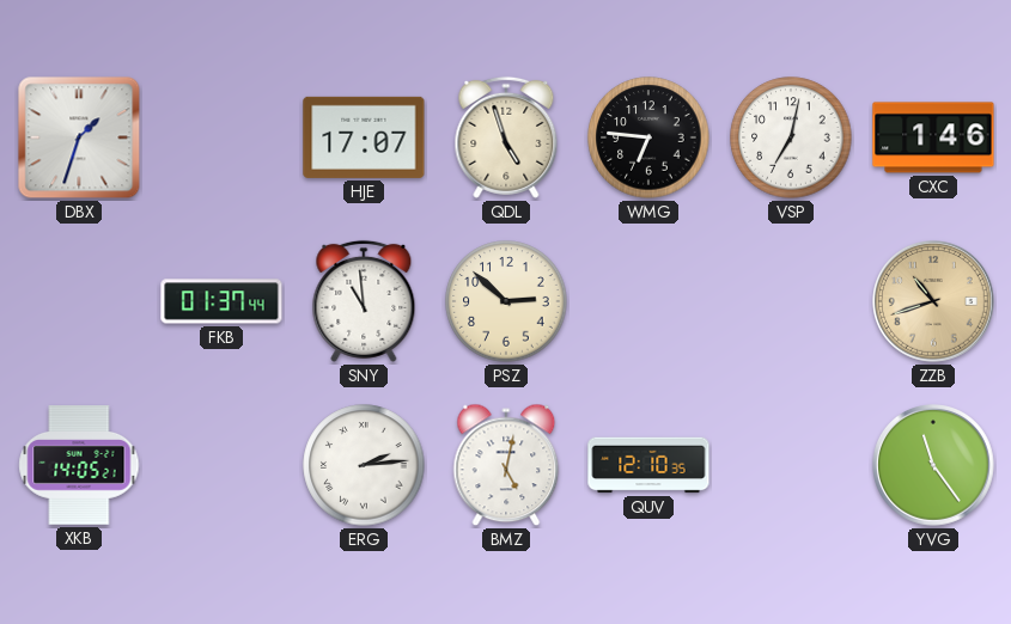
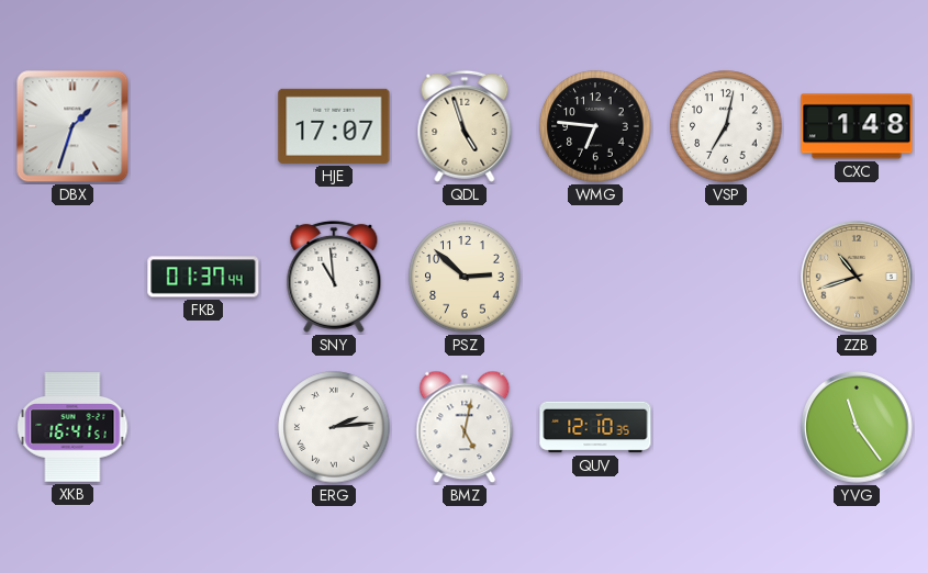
CXC: 1:46 -> 1:48
XKB: 14:05 -> 16:41
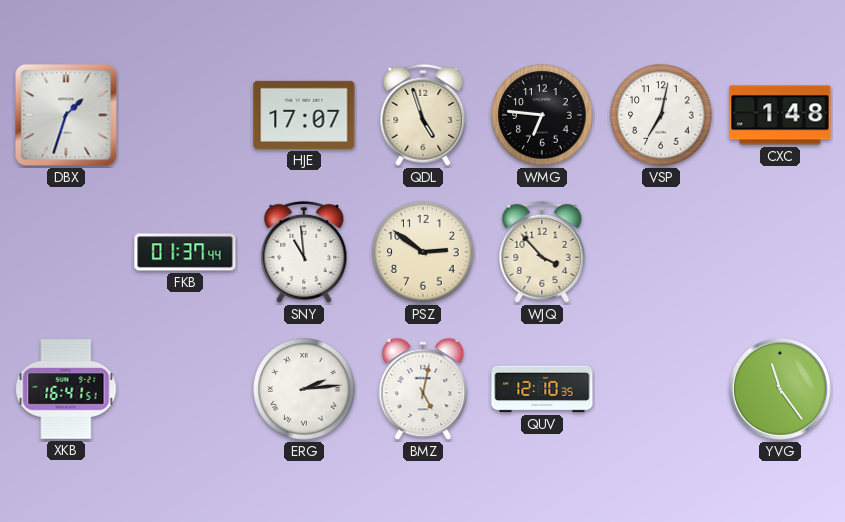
PSZ: 2:52 -> 2:51
WJQ: none -> 3:53
ZZB: 10:42 -> none
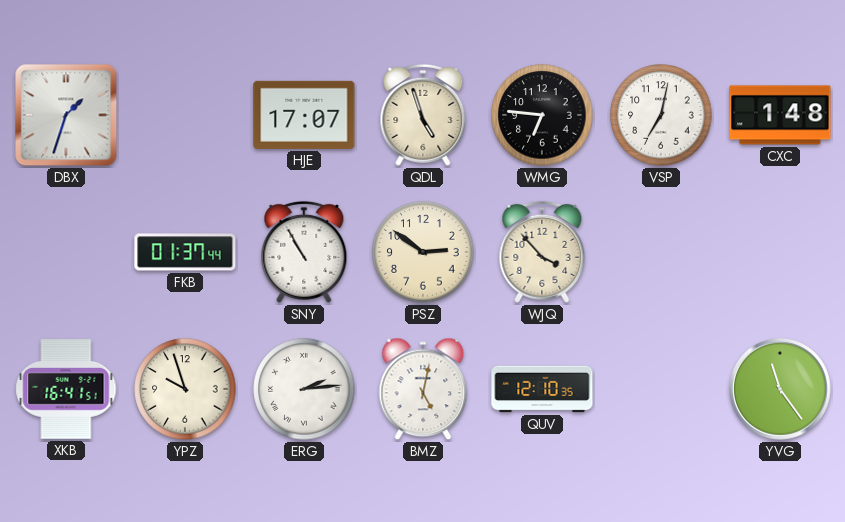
SNY: 10:59 -> 10:55
YPZ: none -> 9:57
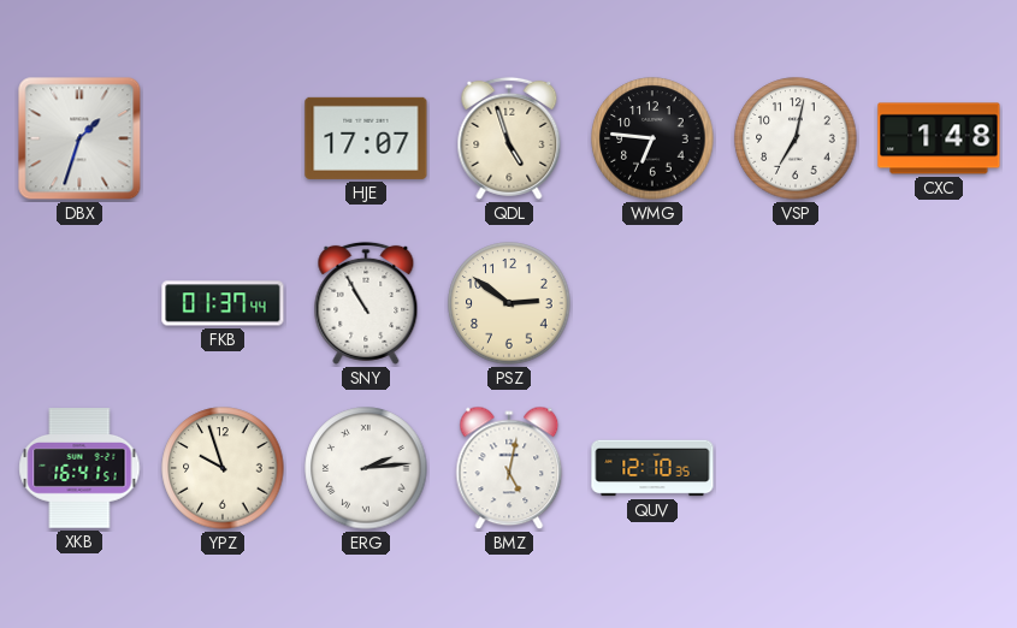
WJQ: 3:53 -> none
YVG: 11:24 -> none
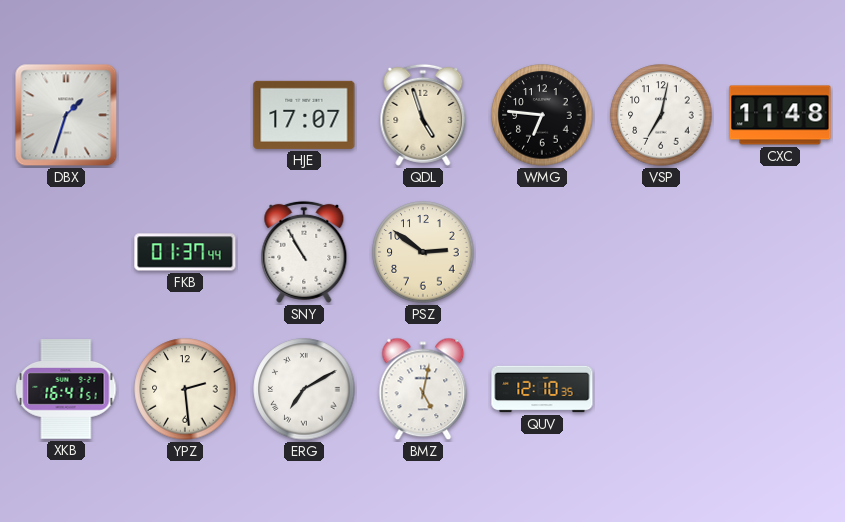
CXC: 1:48 -> 11:48
YPZ: 9:57 -> 2:29
ERG: 2:14 -> 7:10
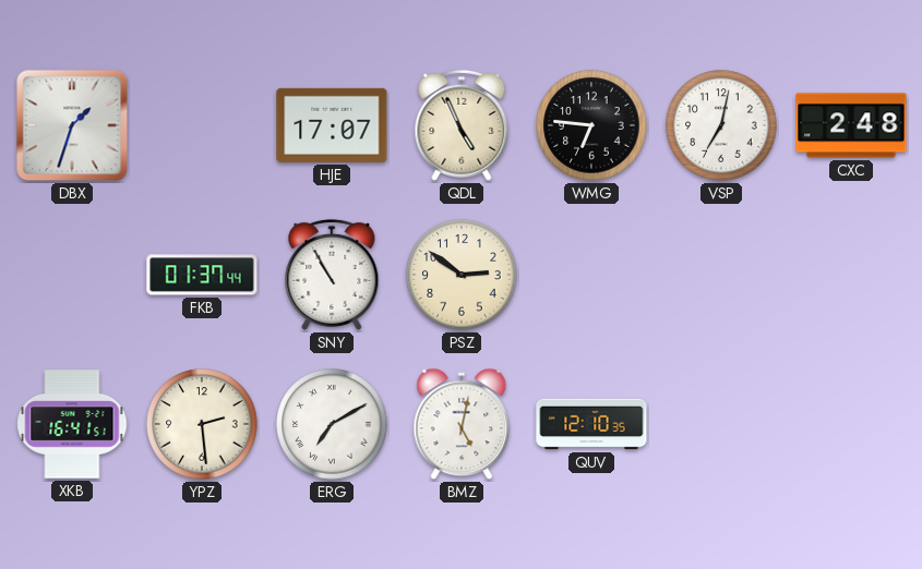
QDL: 4:57 -> 4:56
CXC: 11:48 -> 2:48
